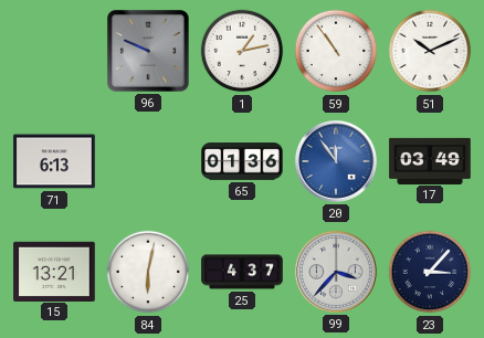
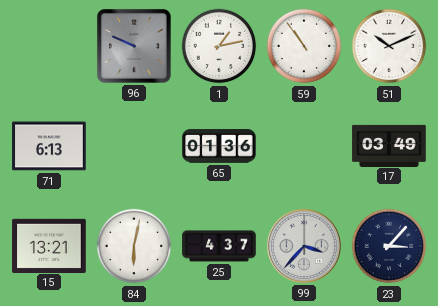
20: 11:54 -> none
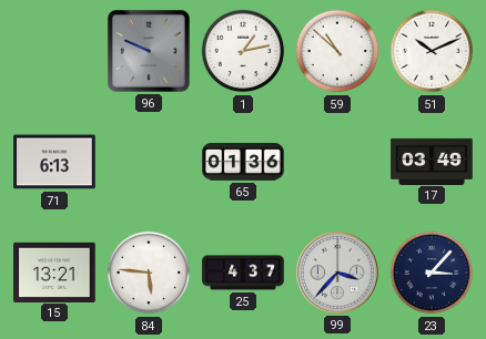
59: 10:54 -> 10:52
84: 6:02 -> 5:46
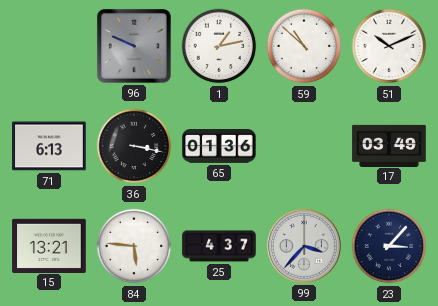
36: none -> 3:17
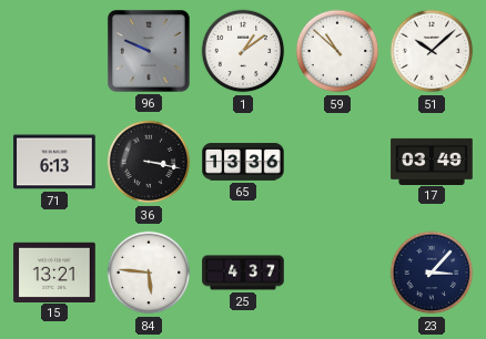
1: 1:13 -> 1:09
51: 10:11 -> 10:08
65: 01:36 -> 13:36
99: 3:37 -> none
